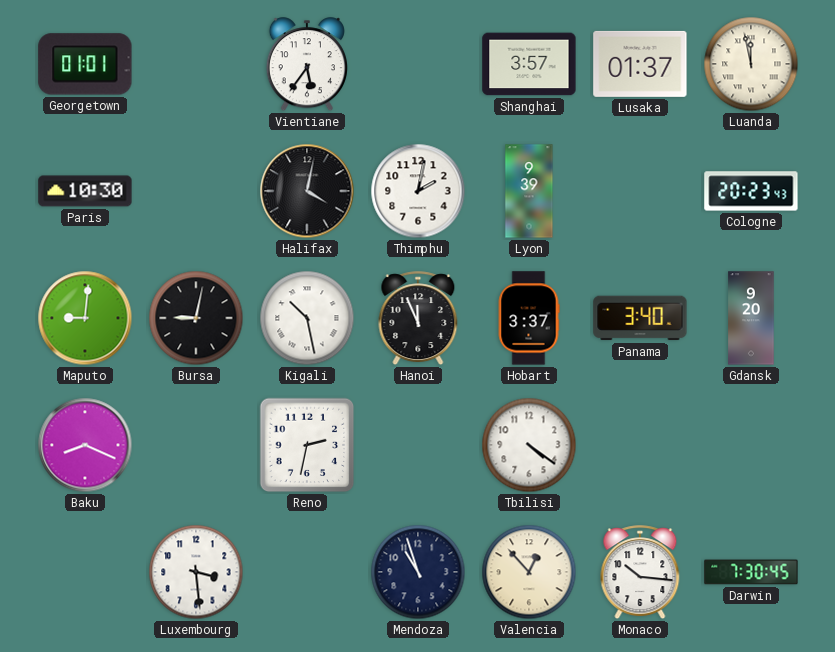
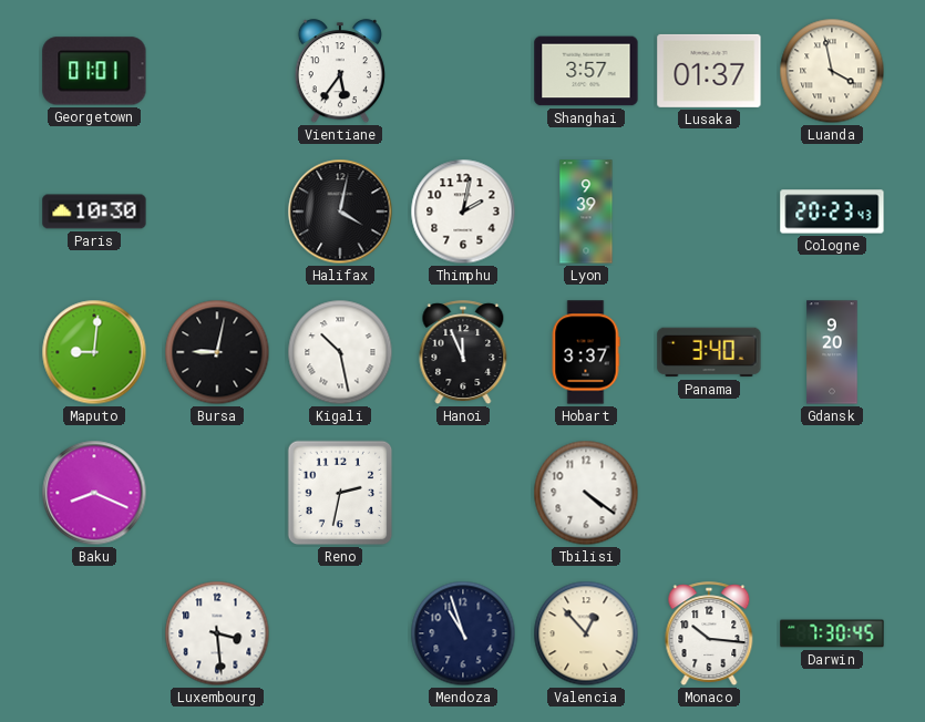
Luanda: 11:58 -> 3:58
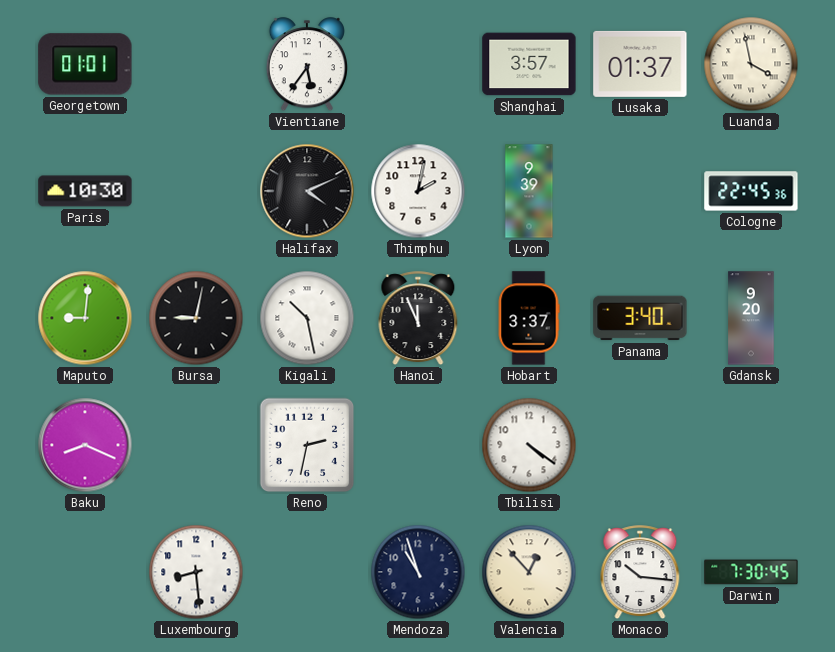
Halifax: 4:02 -> 4:11
Cologne: 20:23 -> 22:45
Luxembourg: 3:29 -> 8:29
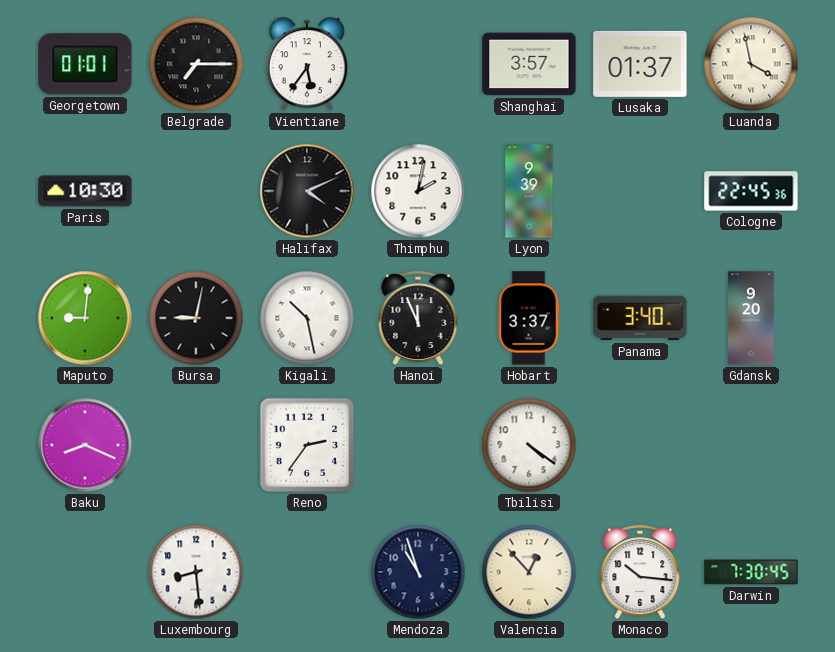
Belgrade: none -> 7:15
Reno: 2:32 -> 2:36
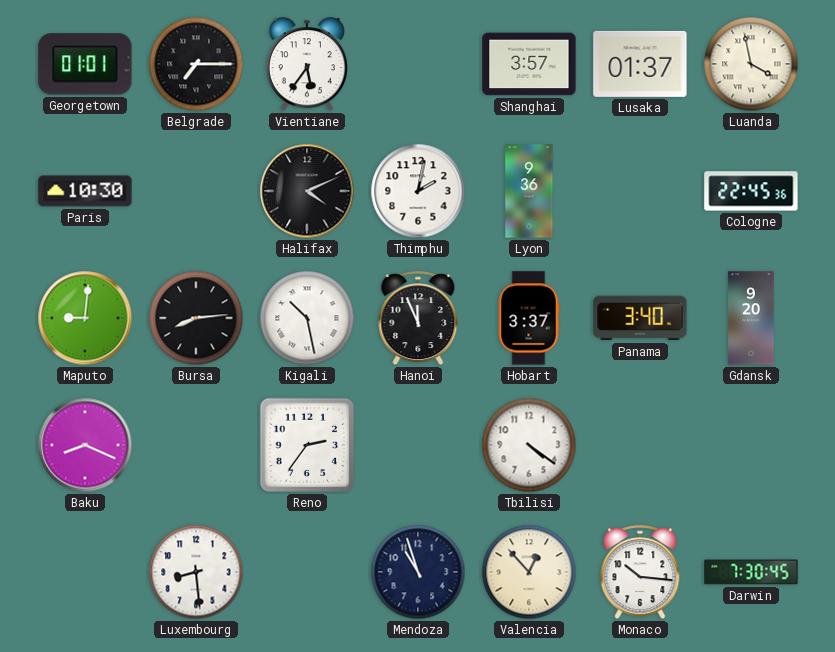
Lyon: 9:39 -> 9:36
Bursa: 9:02 -> 8:14
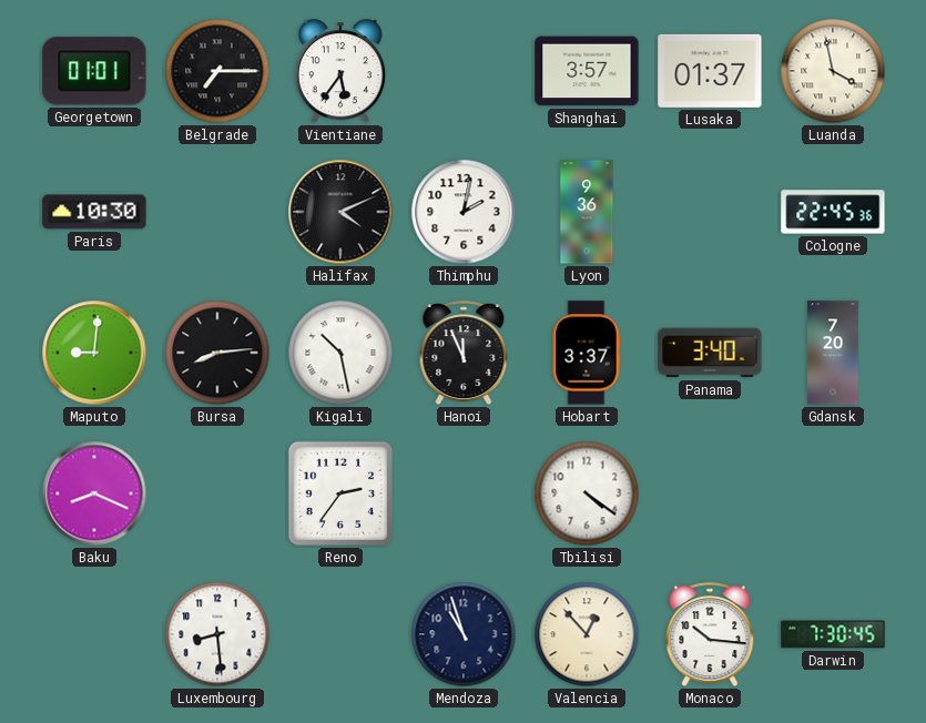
Gdansk: 9:20 -> 7:20
